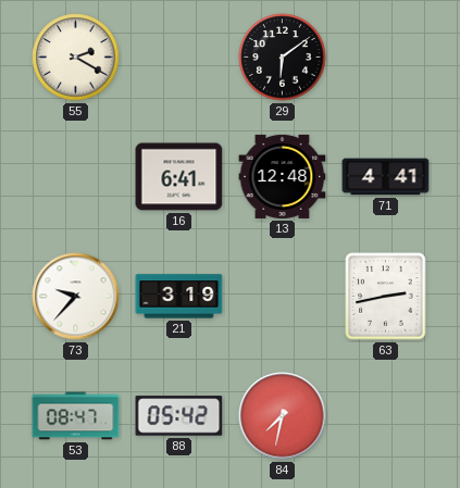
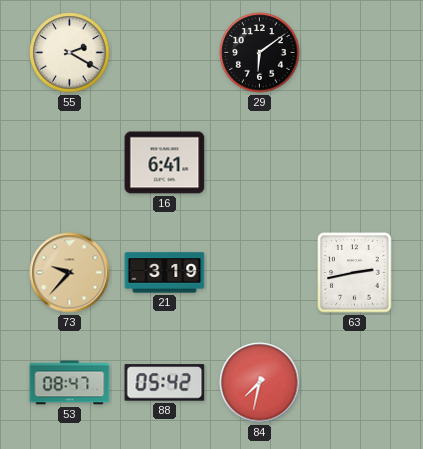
13: 12:48 -> none
71: 4:41 -> none
73 dial: white -> champagne
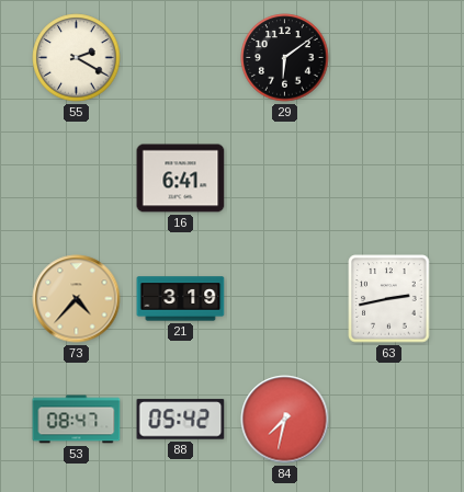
73: 9:37 -> 4:37
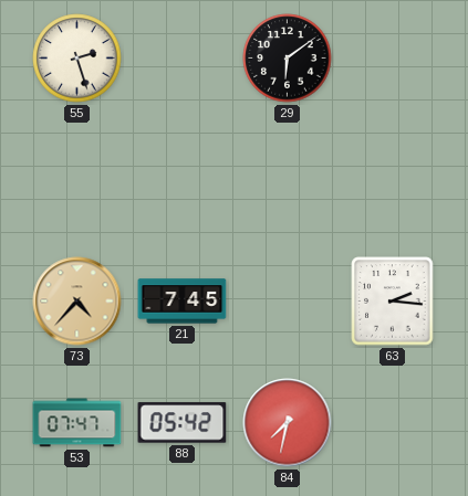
55: 2:20 -> 2:27
16: 6:41 -> none
21: 3:19 -> 7:45
63: 2:43 -> 2:16
53: 08:47 -> 07:47
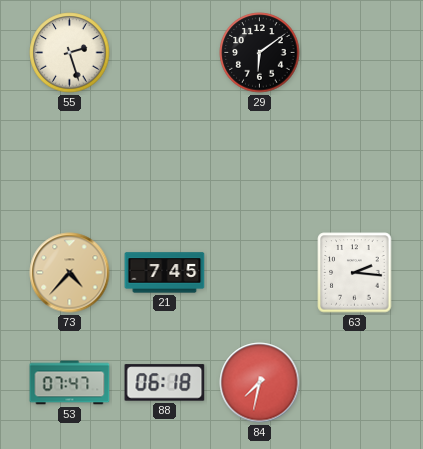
88: 05:42 -> 06:18
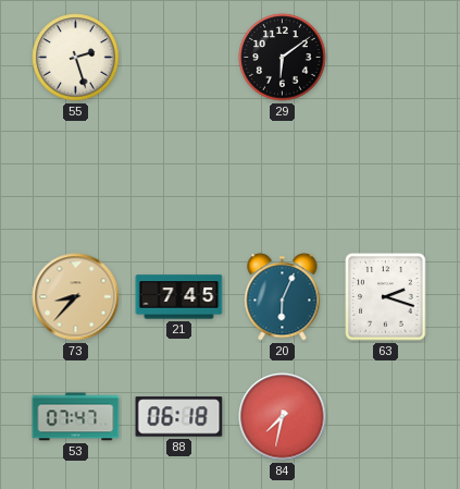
73: 4:37 -> 8:37
20: none -> 6:04
63: 2:16 -> 2:18
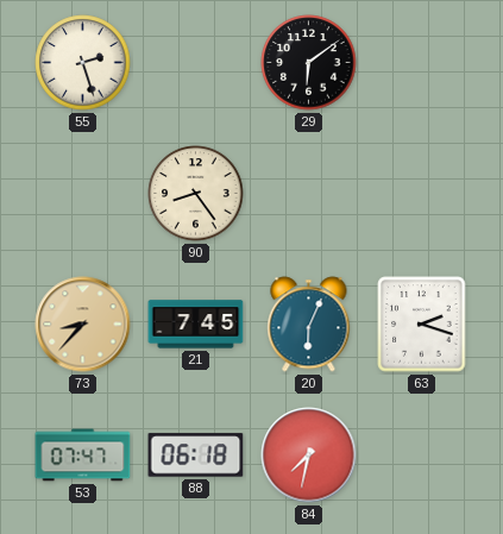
90: none -> 8:24
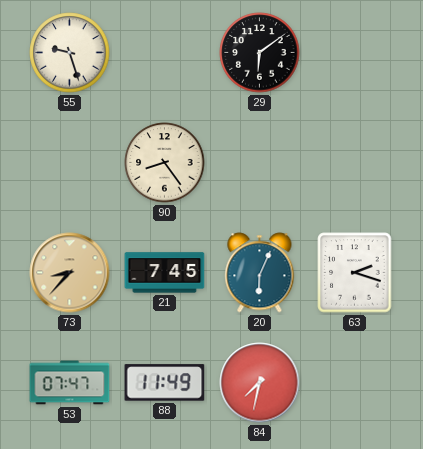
55: 2:27 -> 9:27
88: 06:18 -> 11:49
